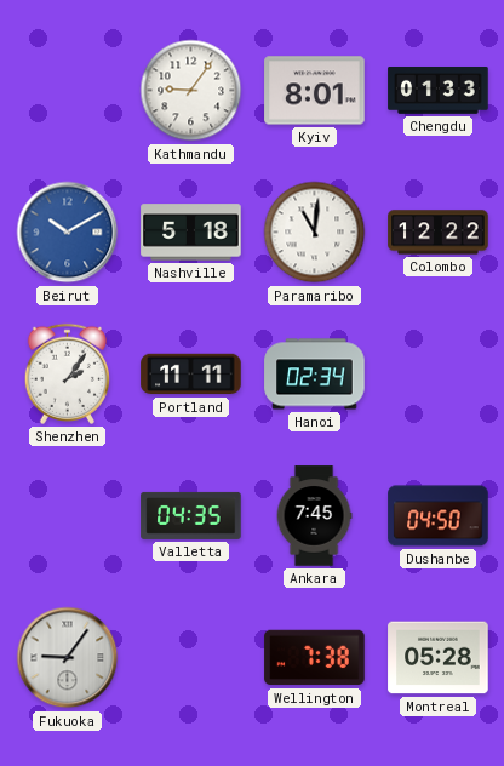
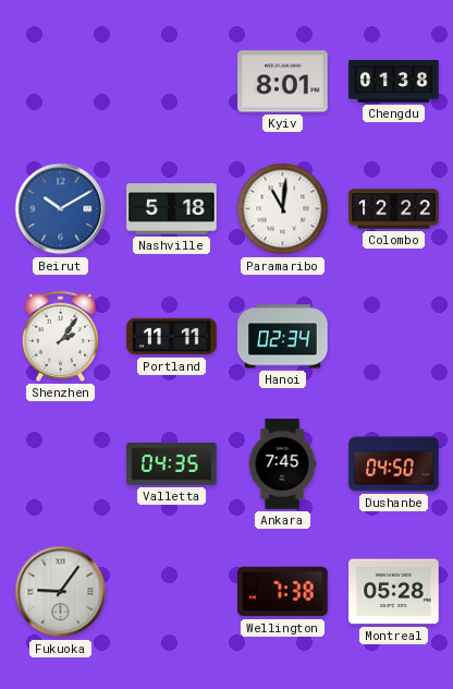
Kathmandu: 9:06 -> none
Chengdu: 01:33 -> 01:38
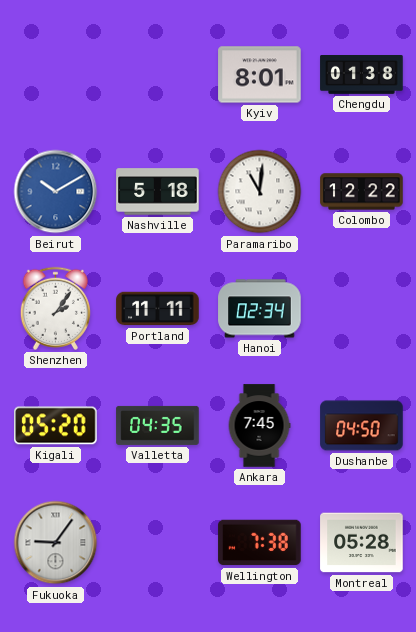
Kigali: none -> 05:20
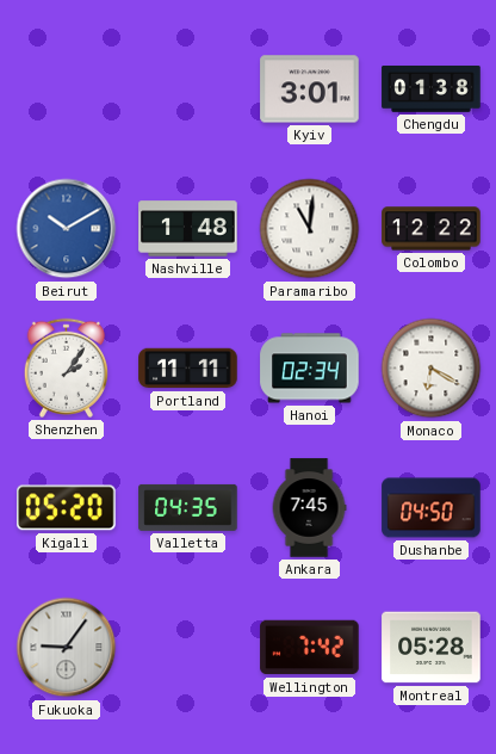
Kyiv: 8:01 -> 3:01
Nashville: 5:18 -> 1:48
Monaco: none -> 6:20
Wellington: 7:38 -> 7:42
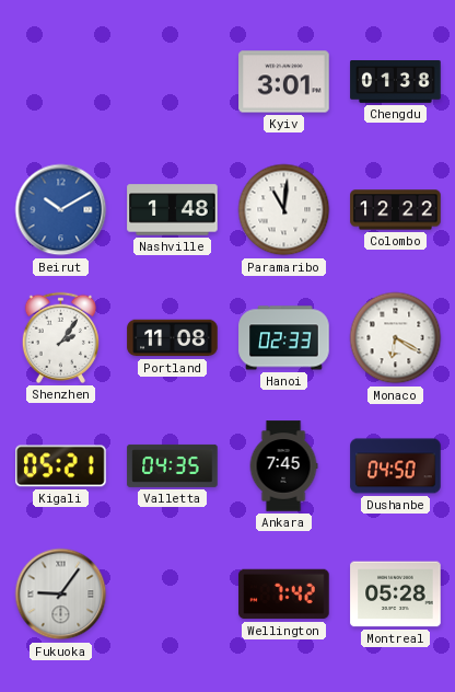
Portland: 11:11 -> 11:08
Hanoi: 02:34 -> 02:33
Kigali: 05:20 -> 05:21
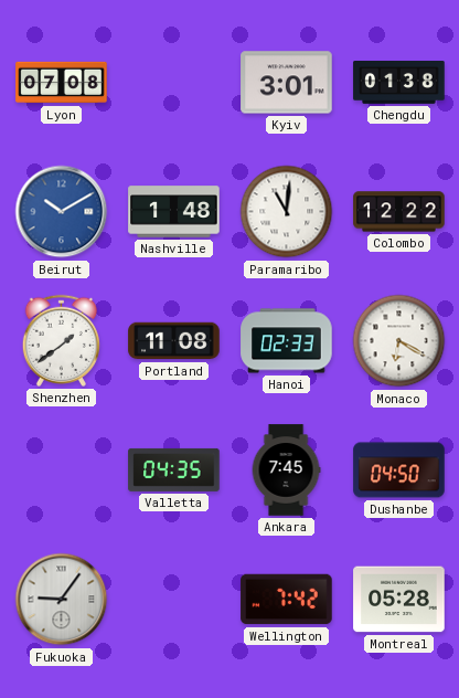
Lyon: none -> 07:08
Shenzhen: 2:06 -> 1:39
Kigali: 05:21 -> none
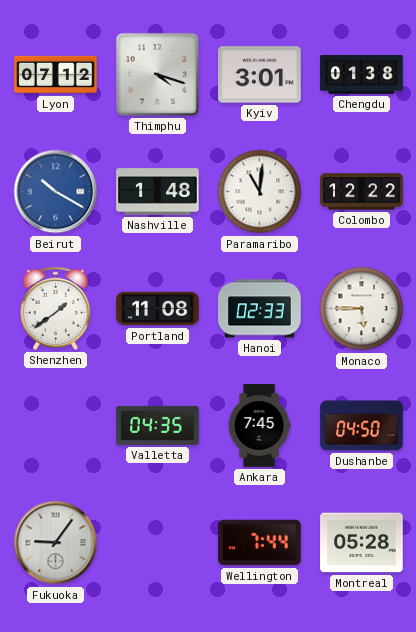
Lyon: 07:08 -> 07:12
Thimphu: none -> 4:18
Beirut: 10:10 -> 10:20
Monaco: 6:20 -> 5:45
Wellington: 7:42 -> 7:44
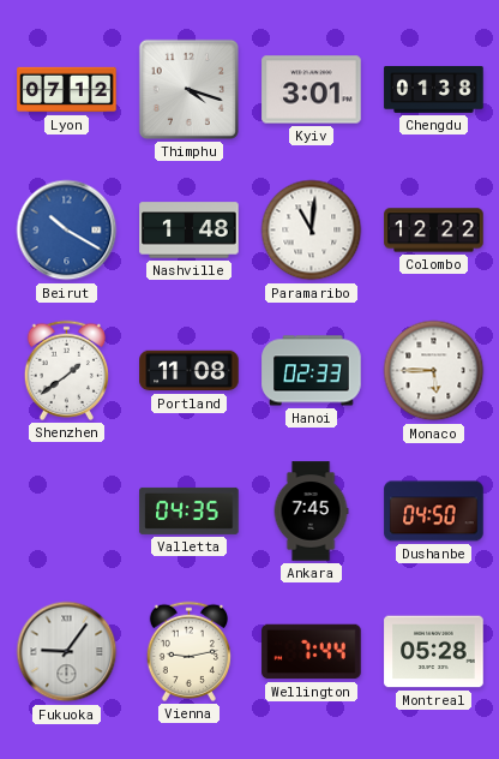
Vienna: none -> 9:13
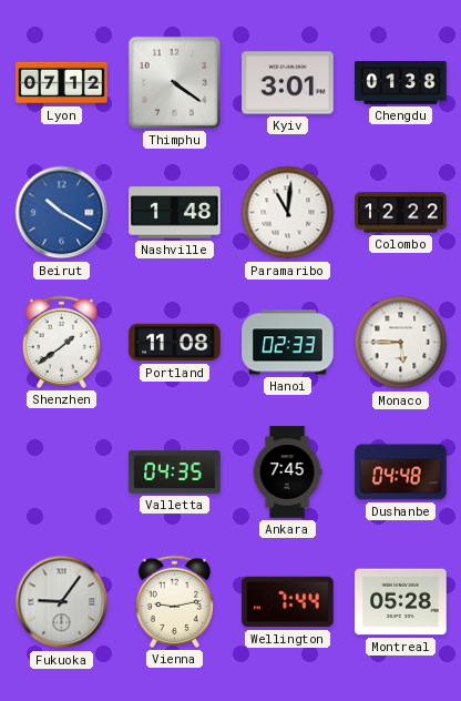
Thimphu: 4:18 -> 4:21
Dushanbe: 04:50 -> 04:48
